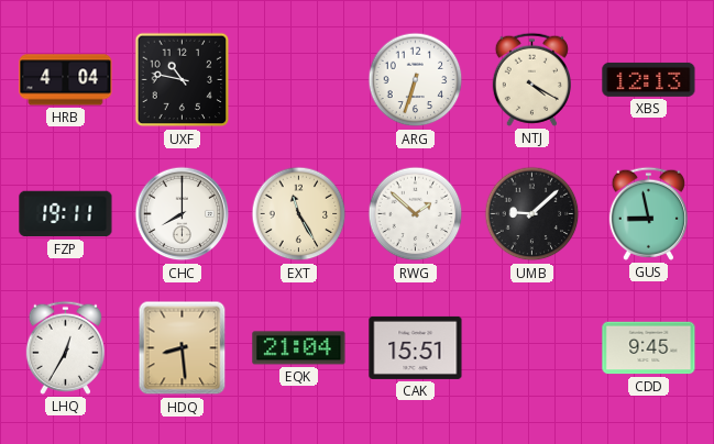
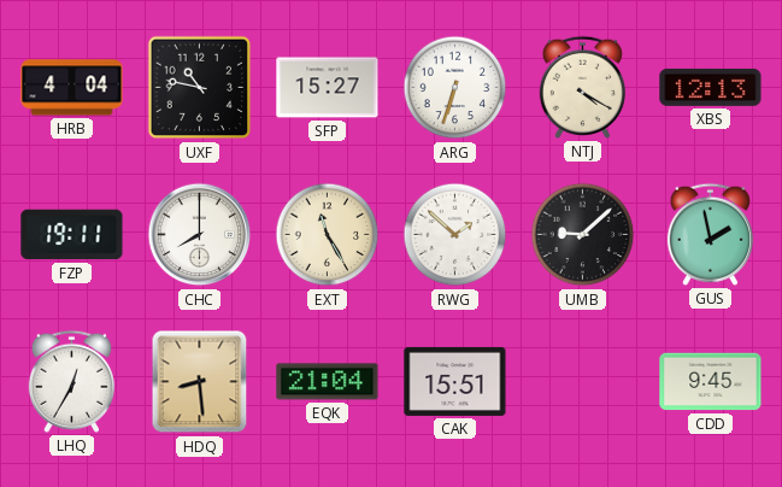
SFP: none -> 15:27
GUS: 8:58 -> 1:58
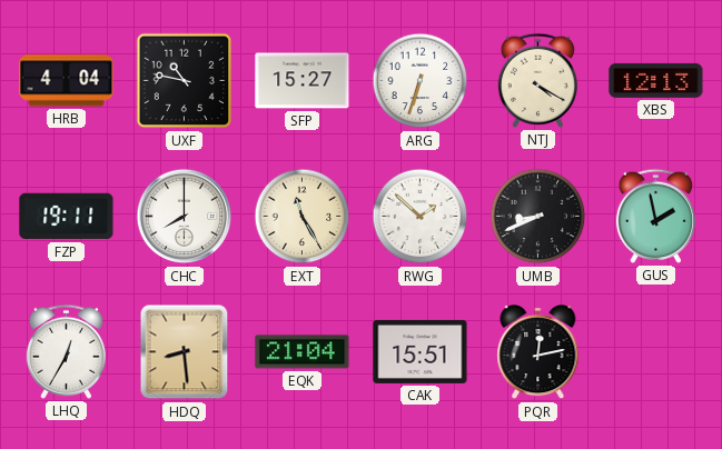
UMB: 9:08 -> 8:41
PQR: none -> 12:13
CDD: 9:45 -> none
